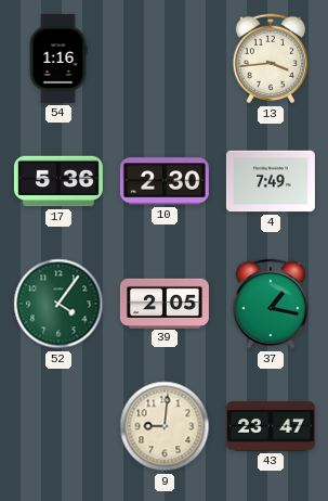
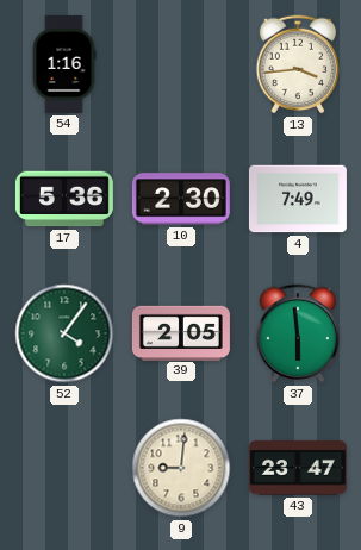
37: 1:17 -> 5:59
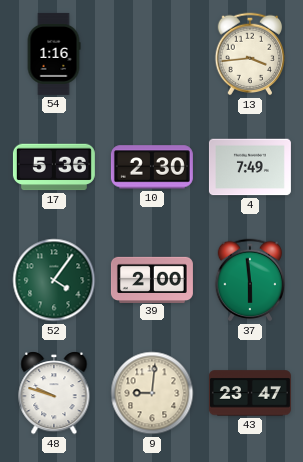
39: 2:05 -> 2:00
48: none -> 9:48
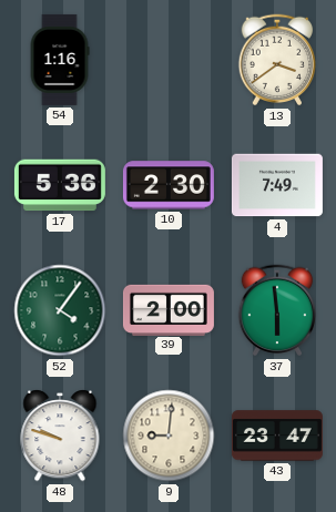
13: 3:44 -> 3:39
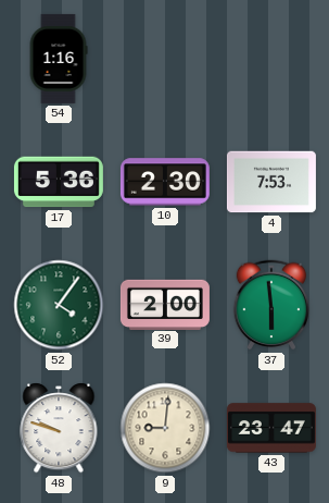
13: 3:39 -> none
4: 7:49 -> 7:53
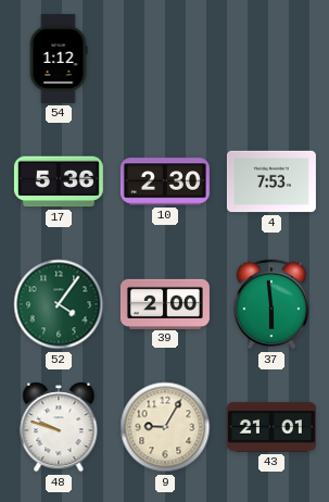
54: 1:16 -> 1:12
9: 9:01 -> 9:05
43: 23:47 -> 21:01
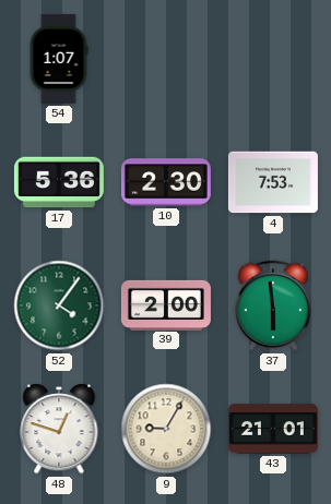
54: 1:12 -> 1:07
48: 9:48 -> 12:48
